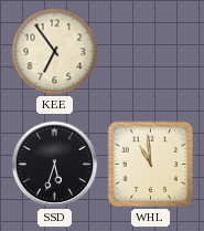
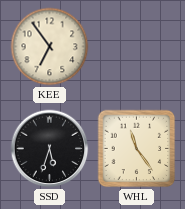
WHL: 10:59 -> 11:24
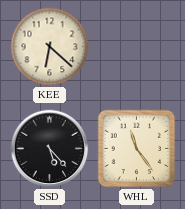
KEE: 6:54 -> 6:22
SSD: 5:33 -> 5:23
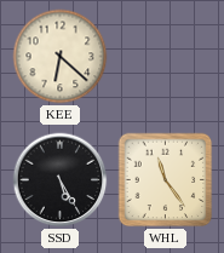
SSD: 5:23 -> 5:25
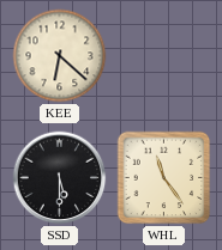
SSD: 5:25 -> 5:30
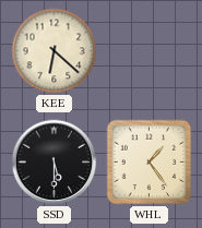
WHL: 11:24 -> 1:24
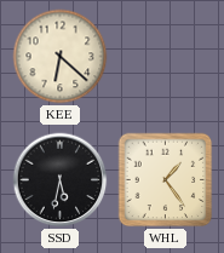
SSD: 5:30 -> 5:32
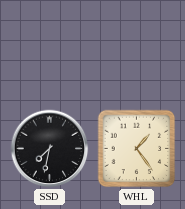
KEE: 6:22 -> none
SSD: 5:32 -> 7:32
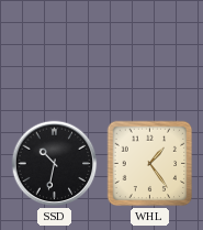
SSD: 7:32 -> 10:32
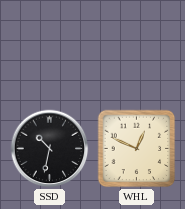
WHL: 1:24 -> 12:49
